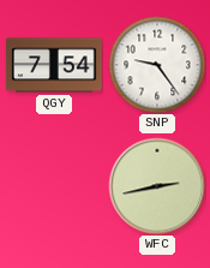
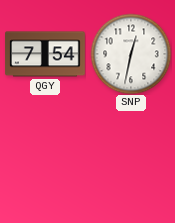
SNP: 9:24 -> 12:32
WFC: 2:43 -> none
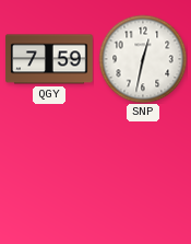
QGY: 7:54 -> 7:59
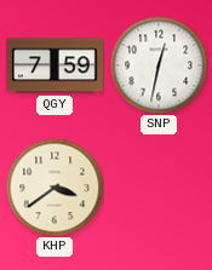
KHP: none -> 3:39
